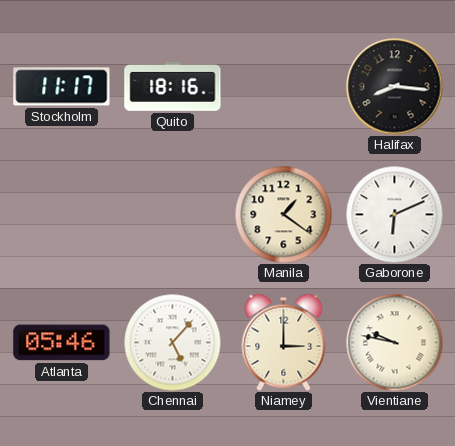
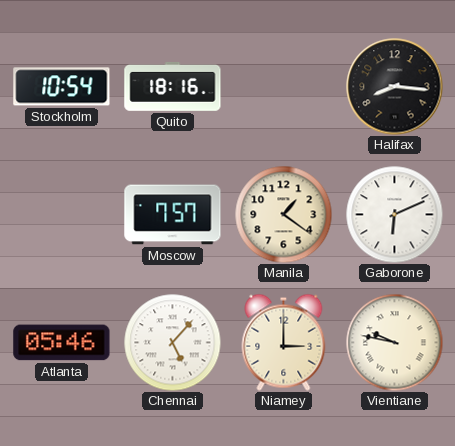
Stockholm: 11:17 -> 10:54
Moscow: none -> 7:57
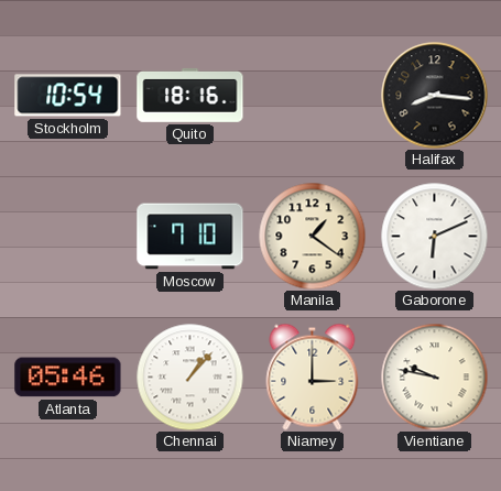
Moscow: 7:57 -> 7:10
Chennai: 5:07 -> 1:07
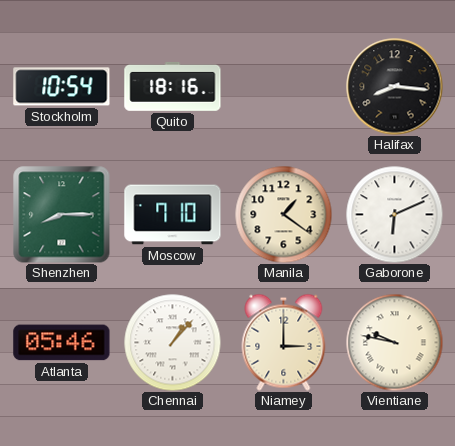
Shenzhen: none -> 8:15
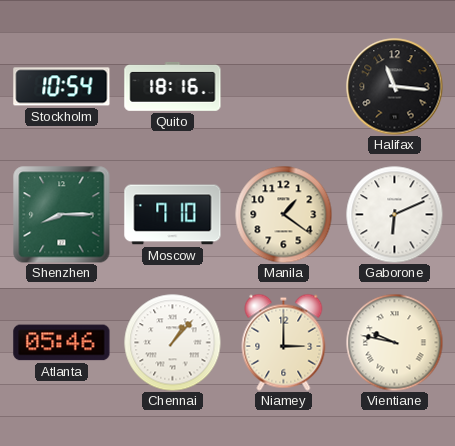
Halifax: 8:16 -> 11:16
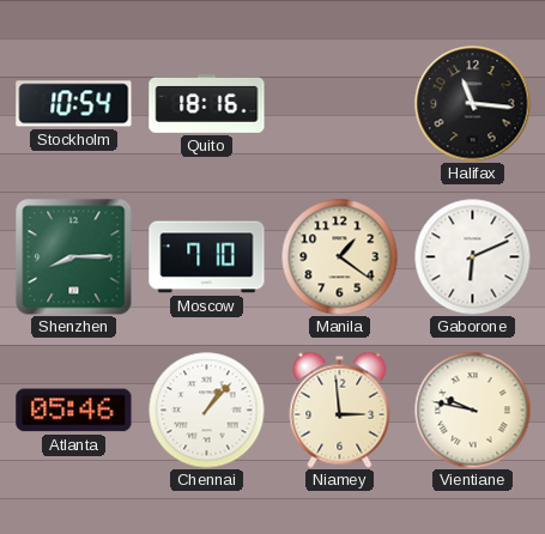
Niamey: 3:00 -> 2:59
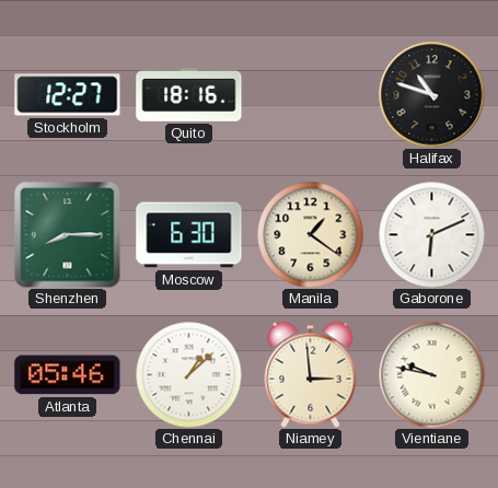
Stockholm: 10:54 -> 12:27
Halifax: 11:16 -> 10:48
Moscow: 7:10 -> 6:30
Chennai: 1:07 -> 1:08
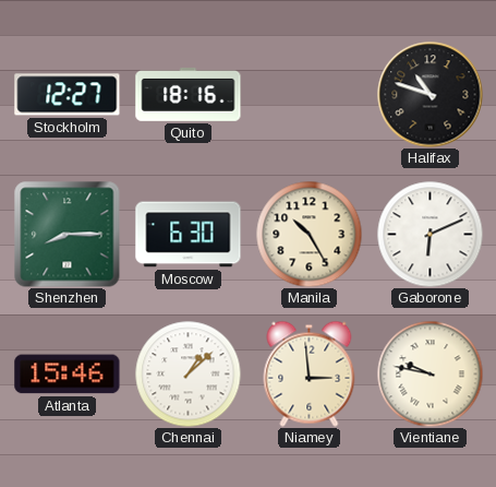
Manila: 1:21 -> 10:25
Atlanta: 05:46 -> 15:46
